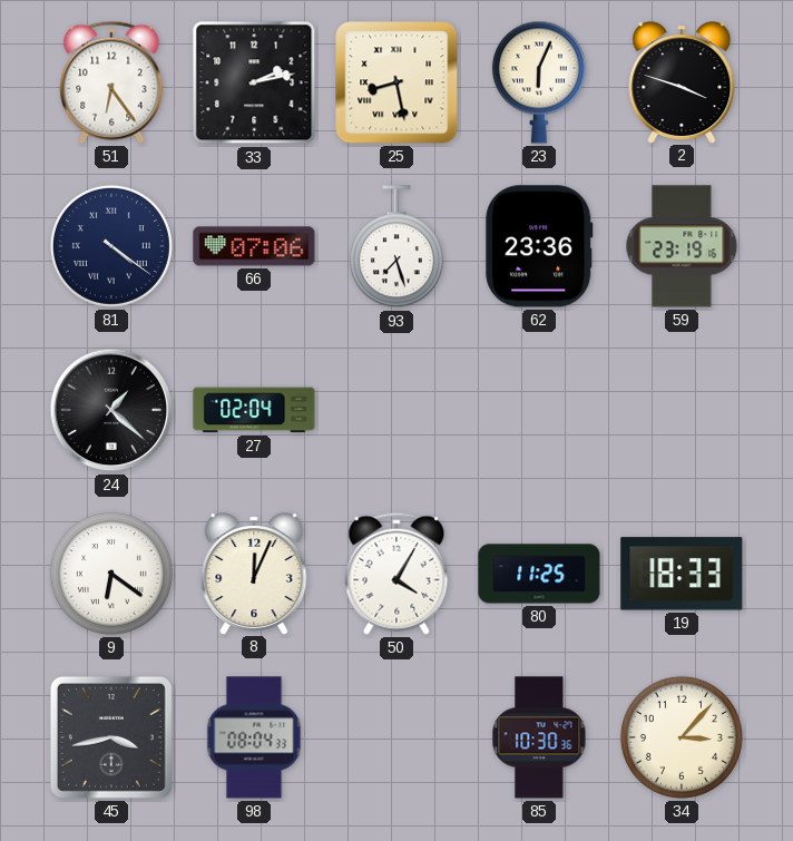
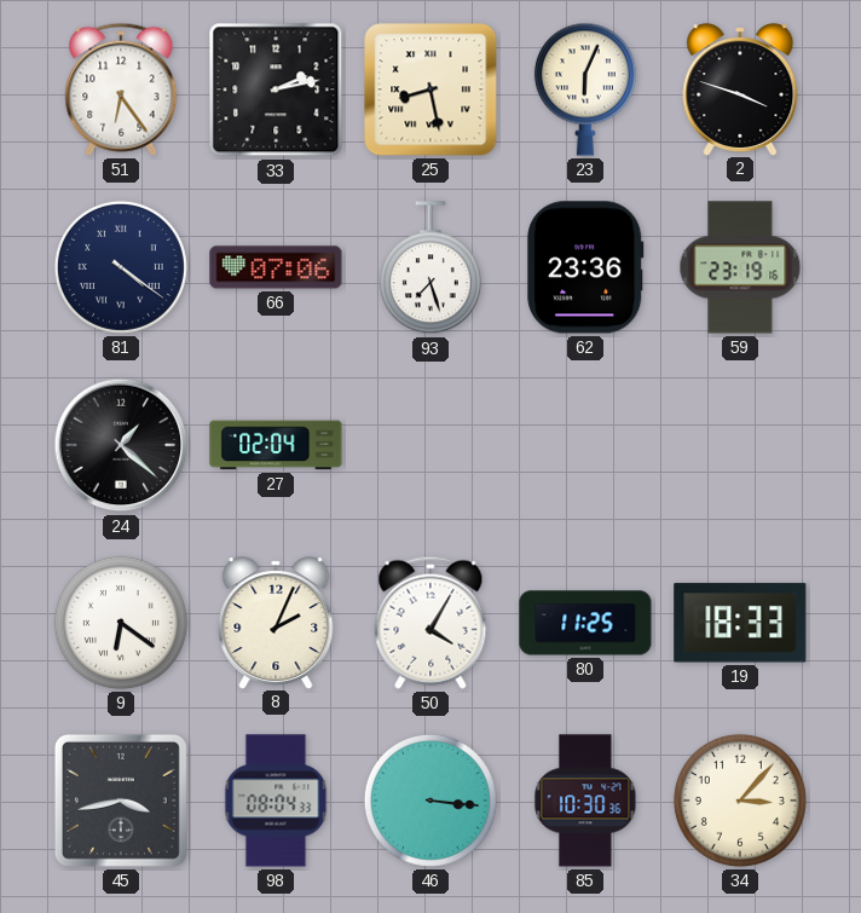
8: 12:04 -> 2:04
46: none -> 3:16
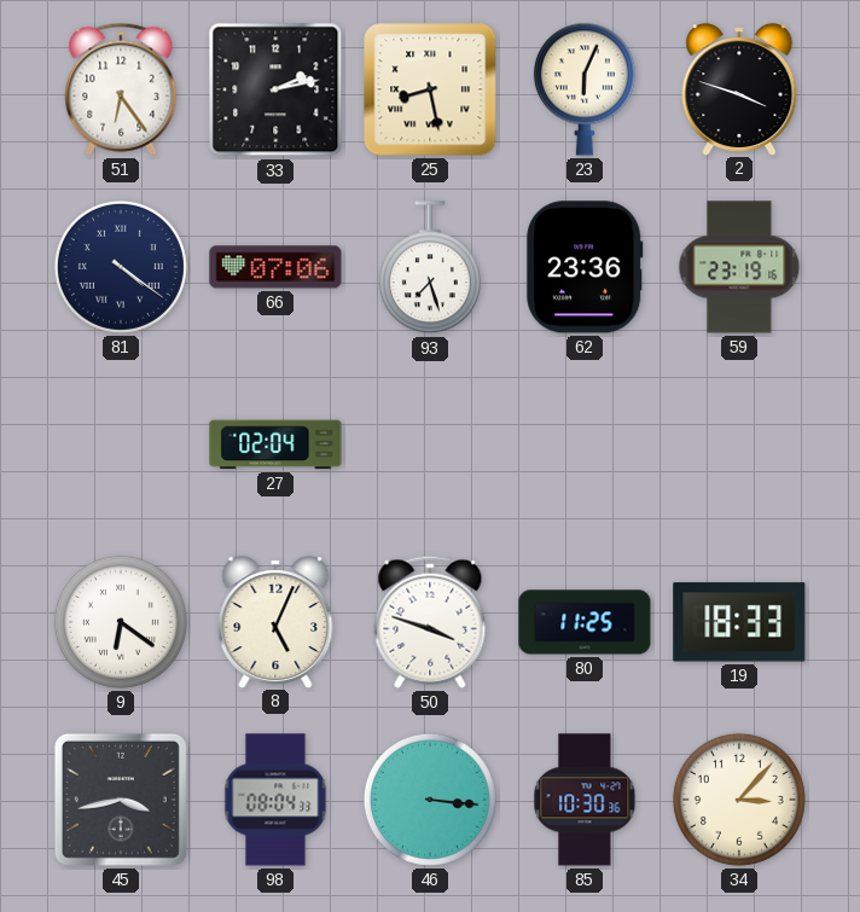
24: 1:22 -> none
8: 2:04 -> 5:04
50: 4:05 -> 3:48
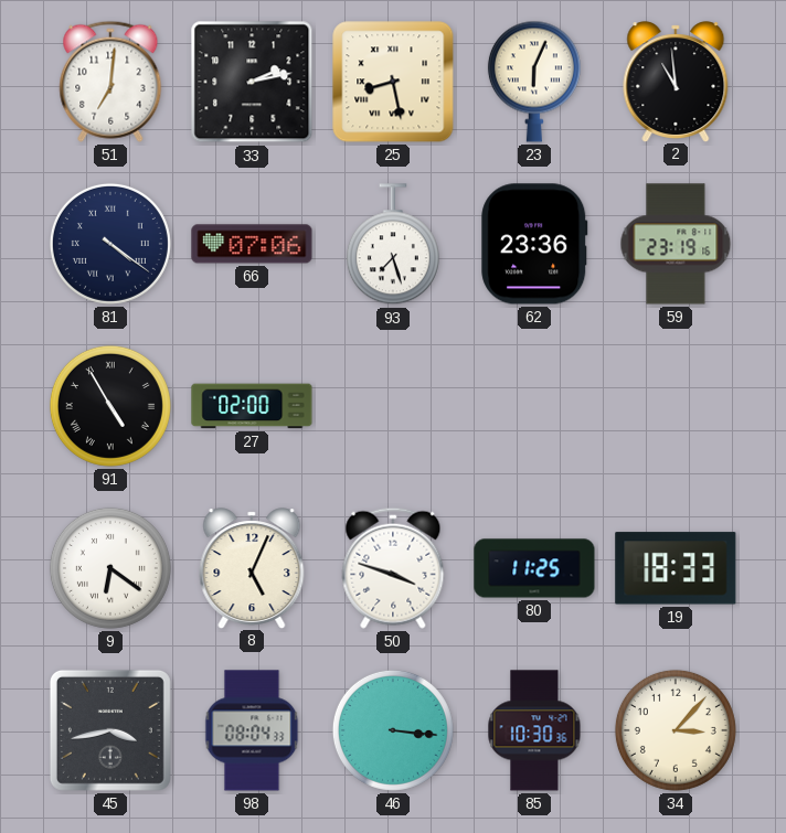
51: 6:24 -> 7:01
2: 3:48 -> 10:59
91: none -> 4:55
27: 02:04 -> 02:00
